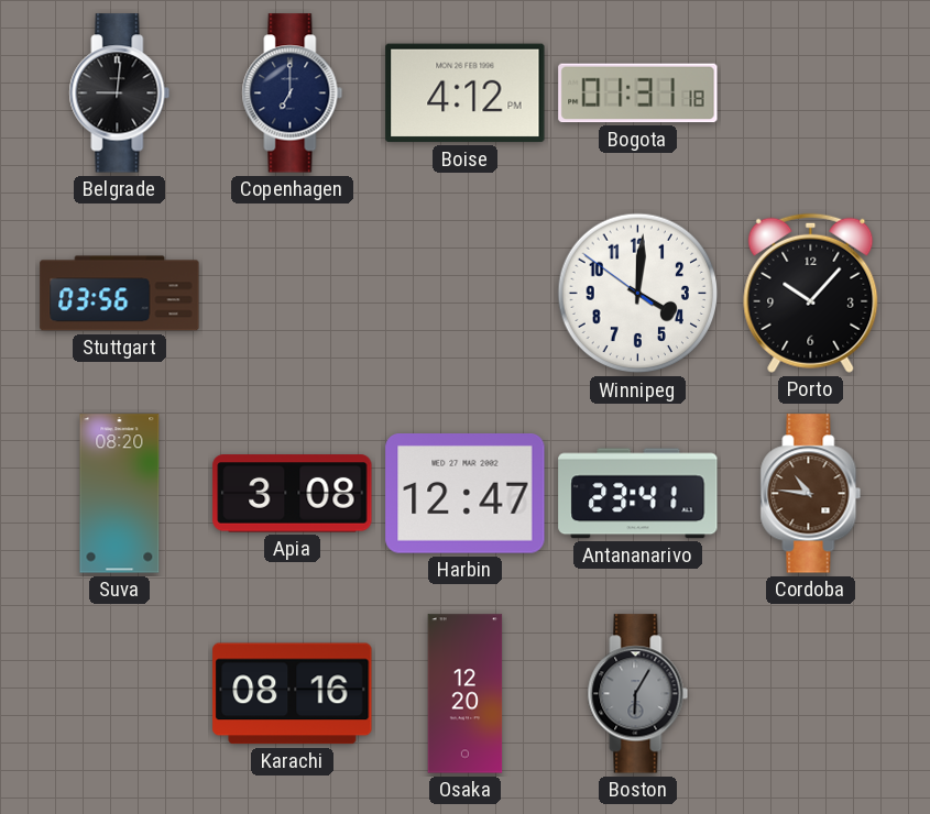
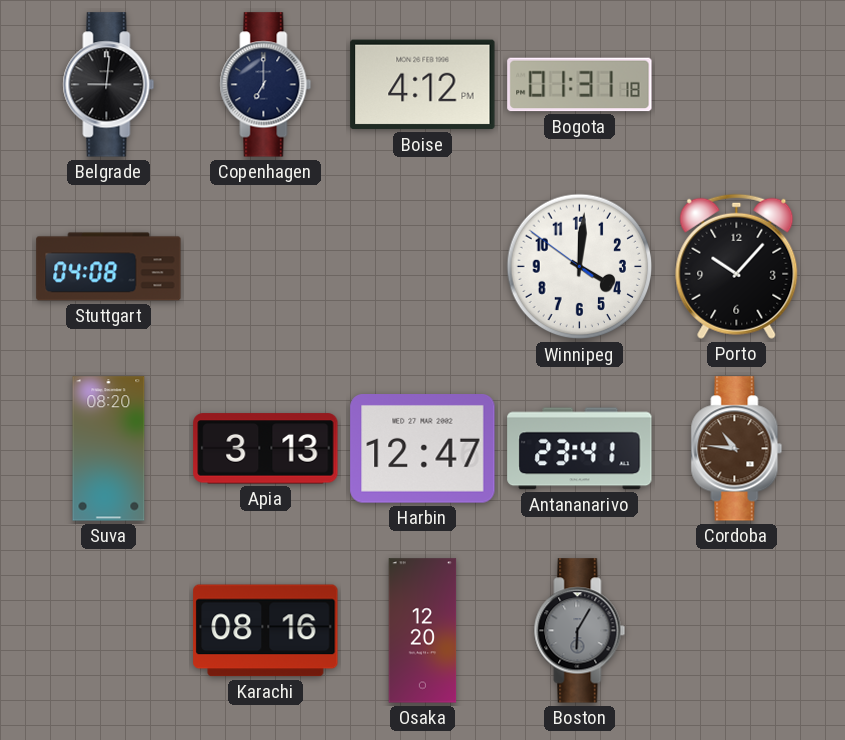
Stuttgart: 03:56 -> 04:08
Apia: 3:08 -> 3:13
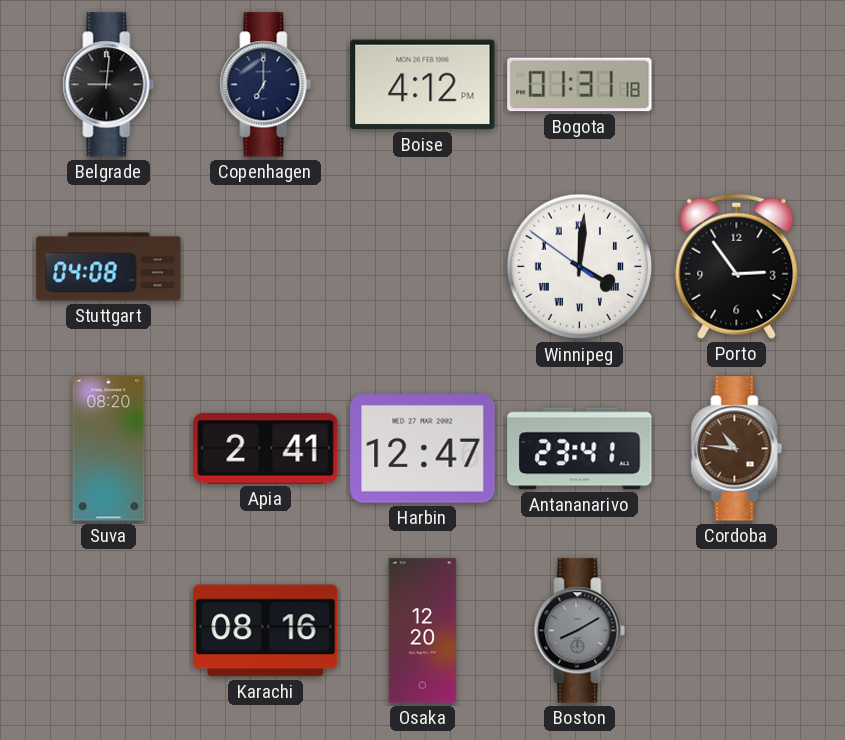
Winnipeg numerals: Arabic -> Roman
Porto: 10:07 -> 2:54
Apia: 3:13 -> 2:41
Boston: 6:05 -> 8:10
